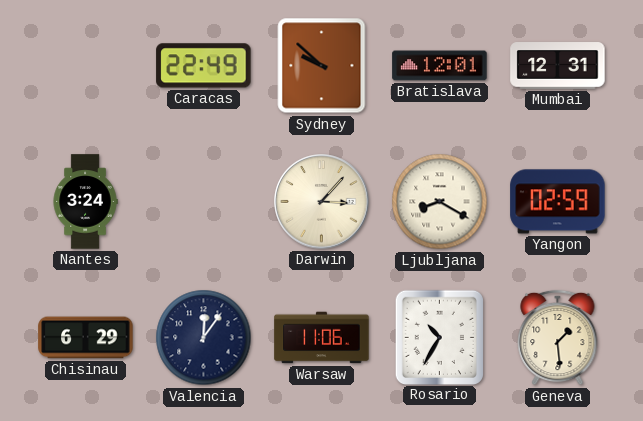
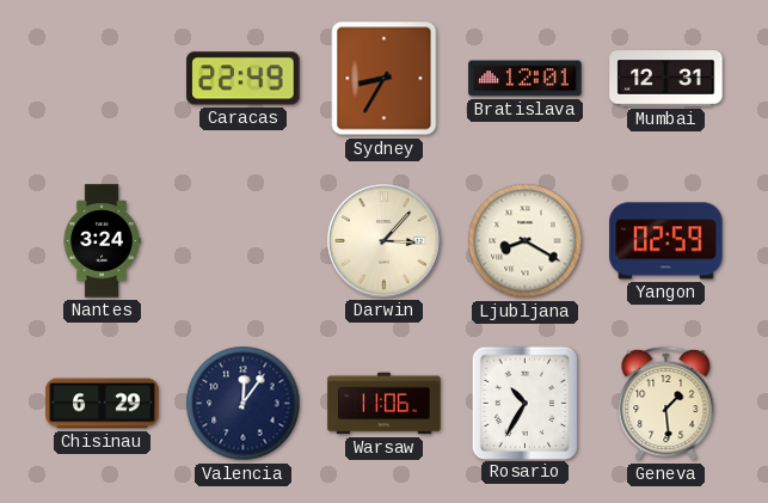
Sydney: 9:52 -> 8:35
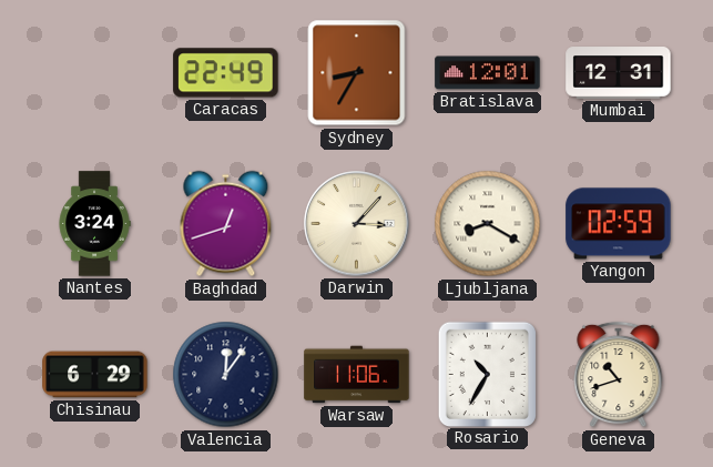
Baghdad: none -> 12:42
Geneva: 1:29 -> 10:42
